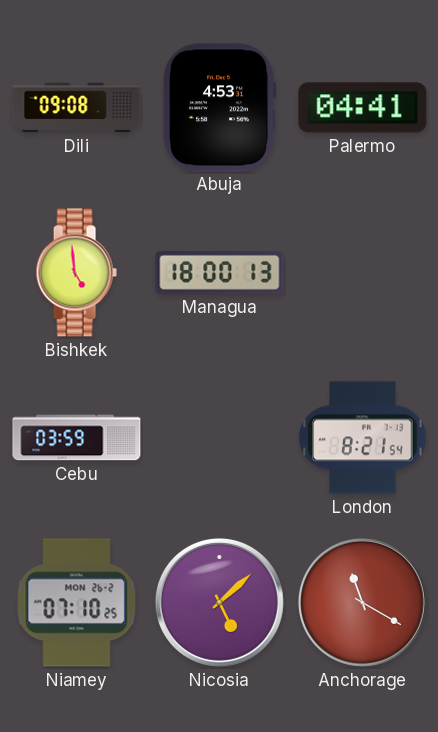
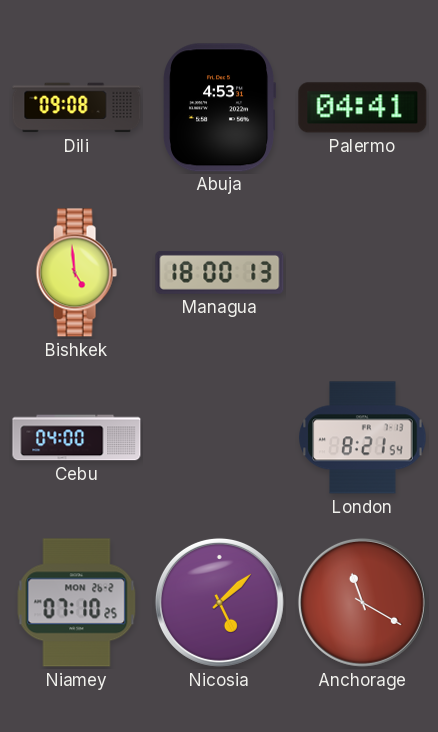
Cebu: 03:59 -> 04:00
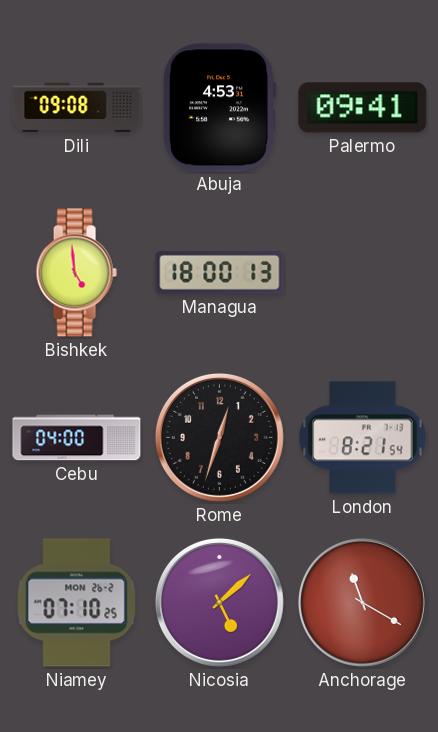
Palermo: 04:41 -> 09:41
Rome: none -> 12:33
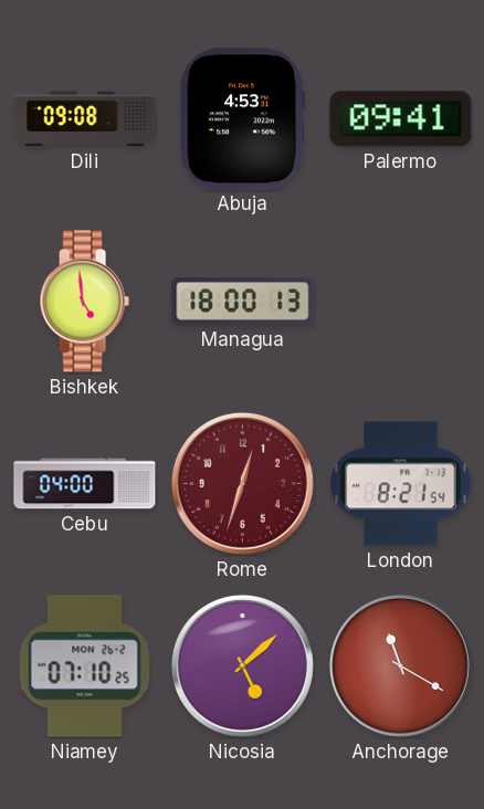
Rome dial: black -> burgundy
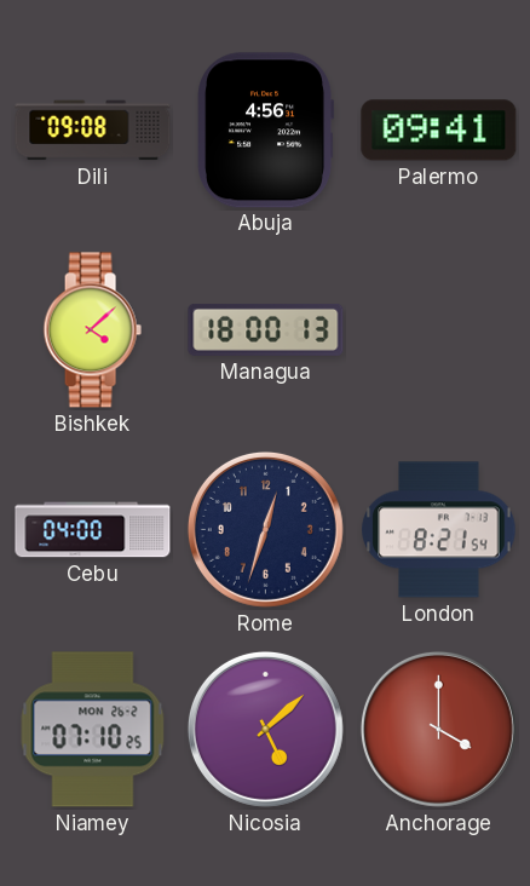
Abuja: 4:53 -> 4:56
Bishkek: 4:59 -> 4:08
Rome dial: burgundy -> navy
Anchorage: 11:20 -> 4:00
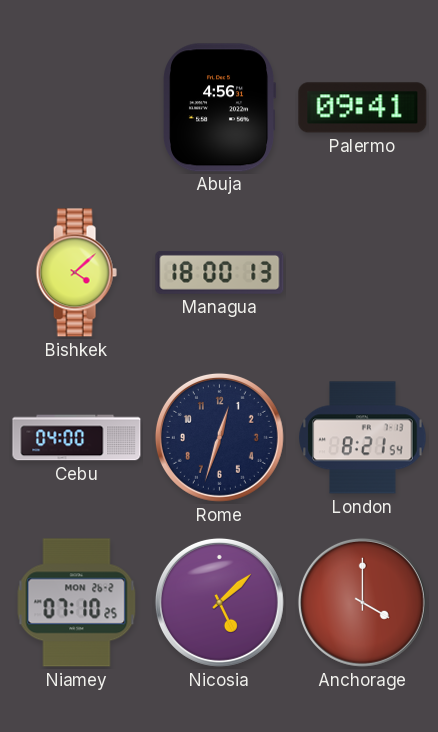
Dili: 09:08 -> none
